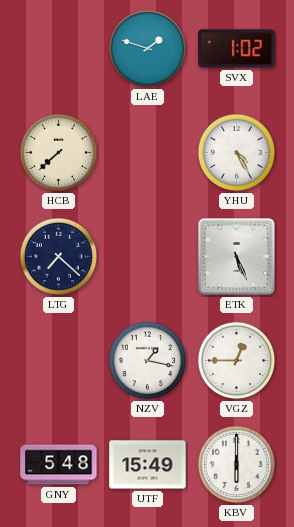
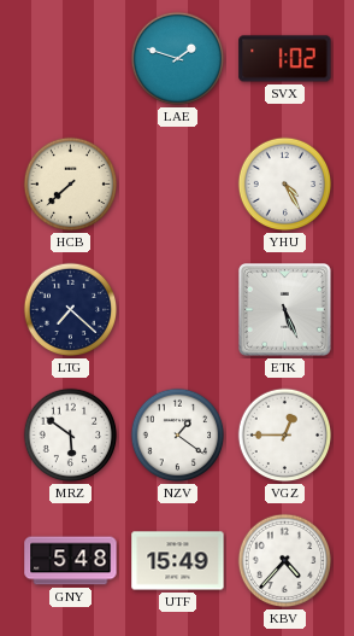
MRZ: none -> 5:51
NZV: 1:17 -> 1:21
KBV: 6:00 -> 4:37
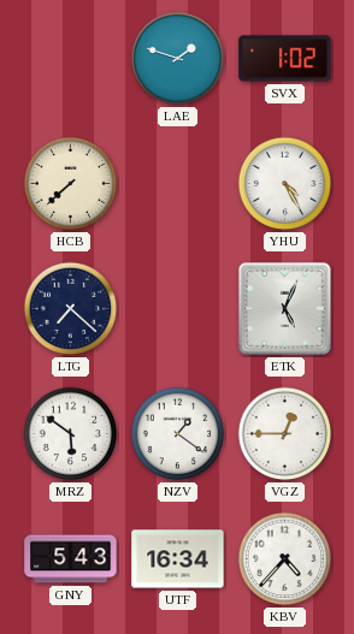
ETK: 5:26 -> 5:04
GNY: 5:48 -> 5:43
UTF: 15:49 -> 16:34
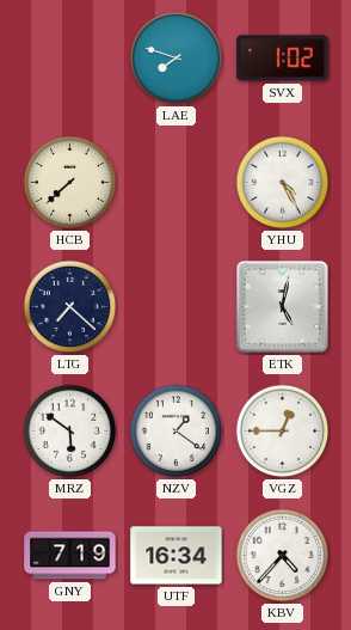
LAE: 1:48 -> 7:48
ETK: 5:04 -> 5:02
GNY: 5:43 -> 7:19
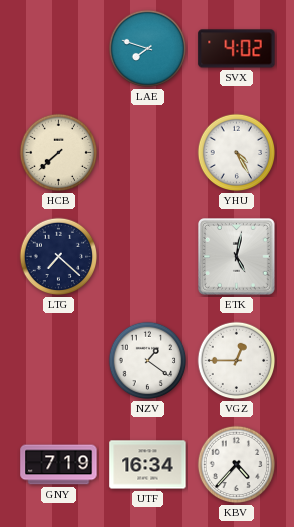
SVX: 1:02 -> 4:02
MRZ: 5:51 -> none
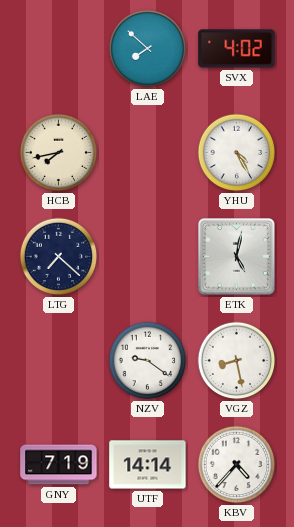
LAE: 7:48 -> 7:52
HCB: 7:38 -> 7:43
NZV: 1:21 -> 9:21
VGZ: 12:45 -> 8:28
UTF: 16:34 -> 14:14
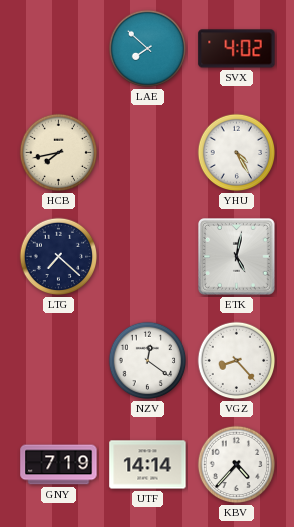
NZV: 9:21 -> 12:21
VGZ: 8:28 -> 8:23
